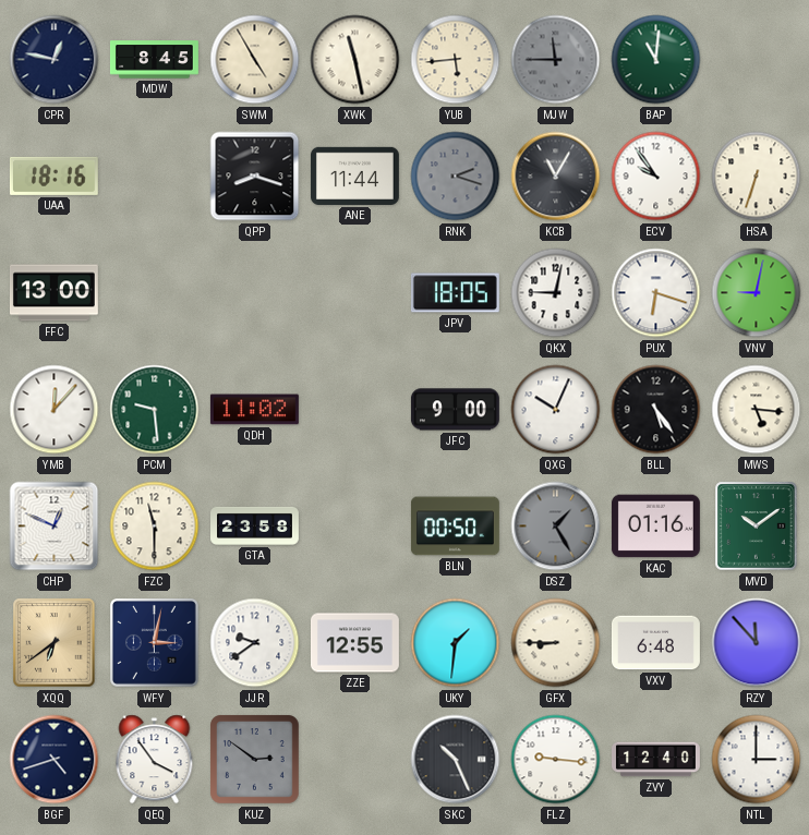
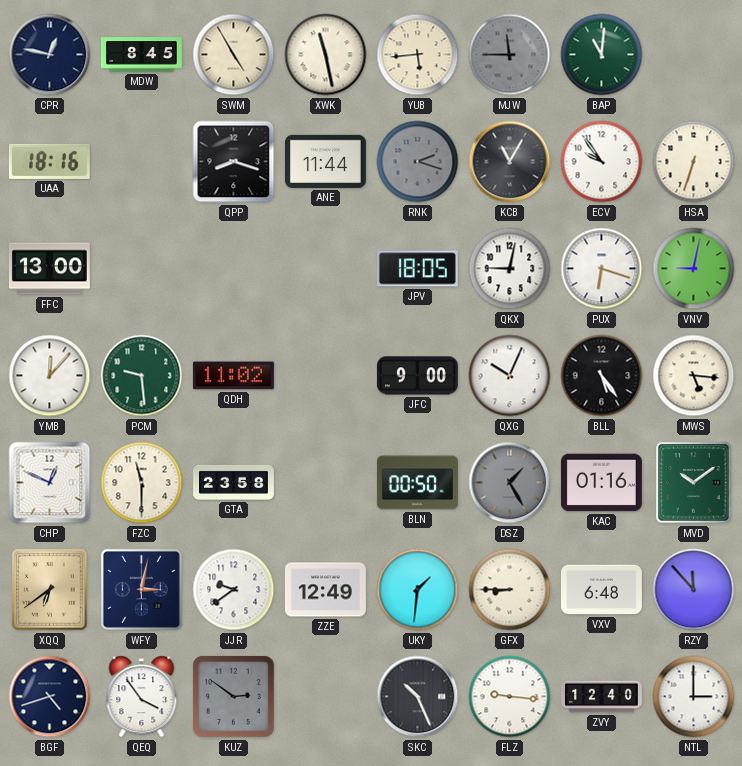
ZZE: 12:55 -> 12:49
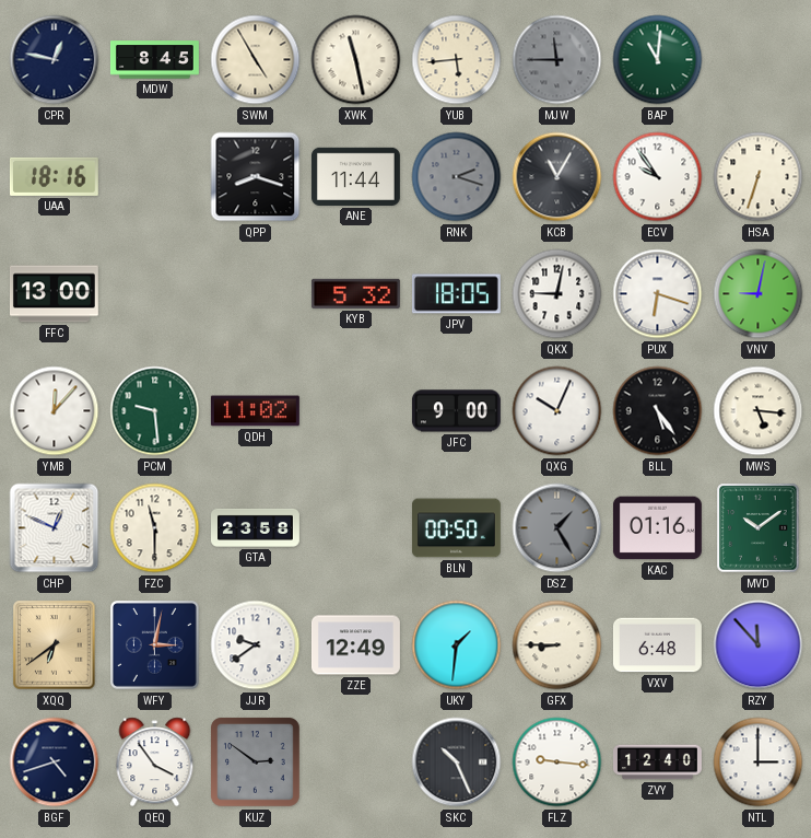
KYB: none -> 5:32
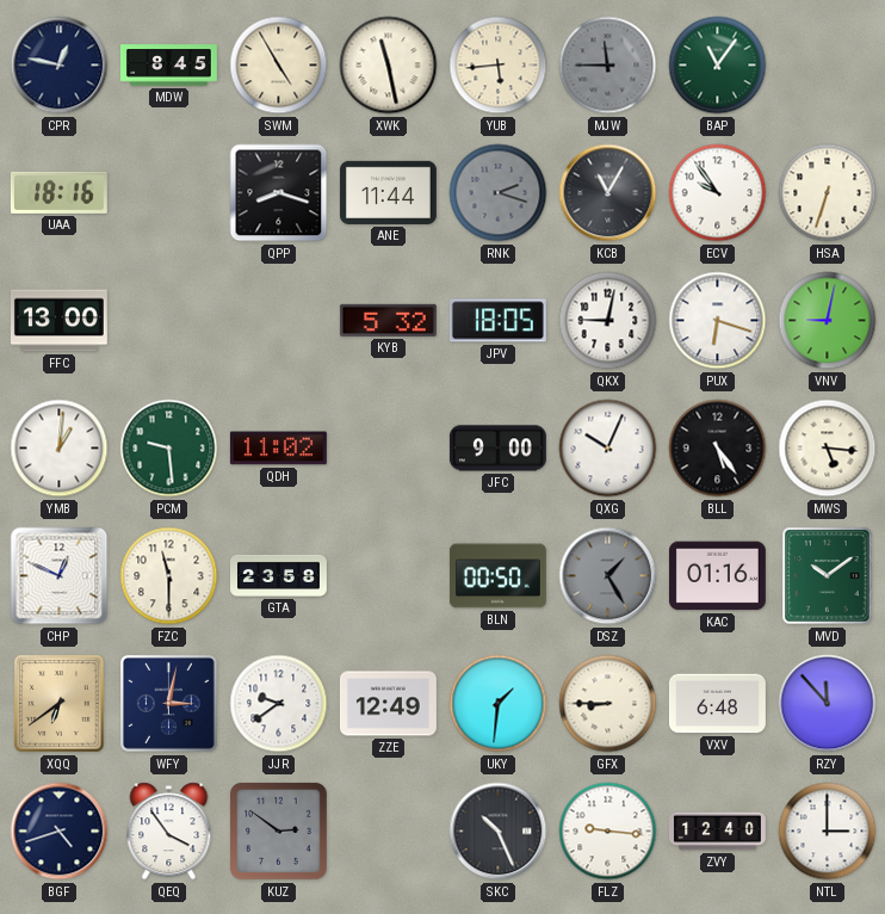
BAP: 11:01 -> 11:06
YMB: 12:07 -> 1:01
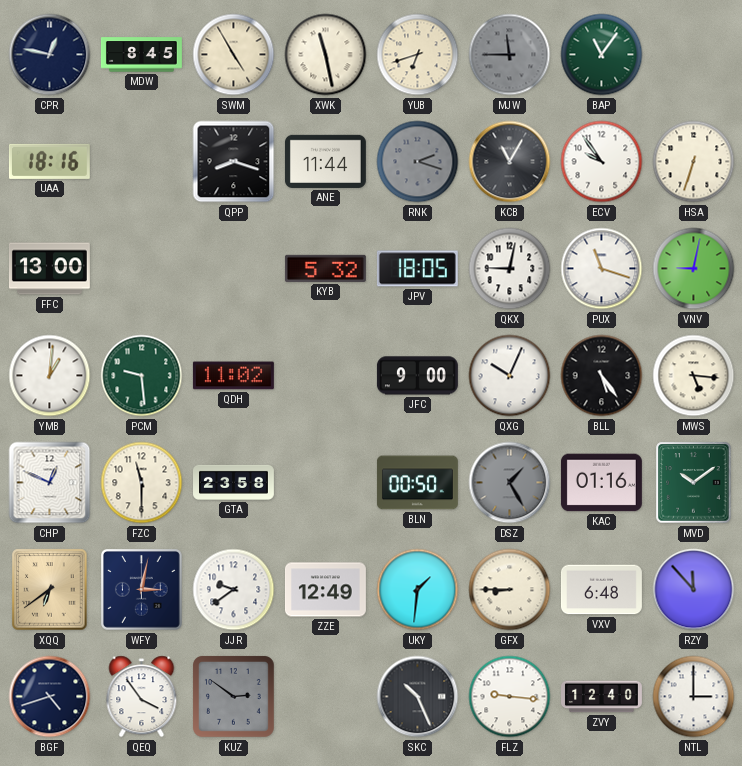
YUB: 5:44 -> 6:42
PUX: 6:18 -> 11:18
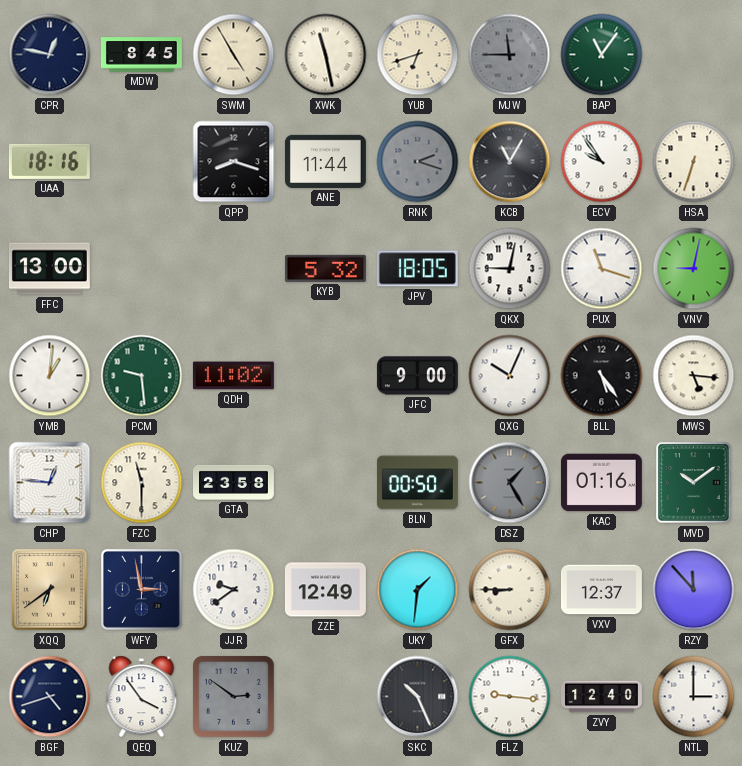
CHP: 12:49 -> 12:46
WFY: 3:02 -> 2:58
VXV: 6:48 -> 12:37
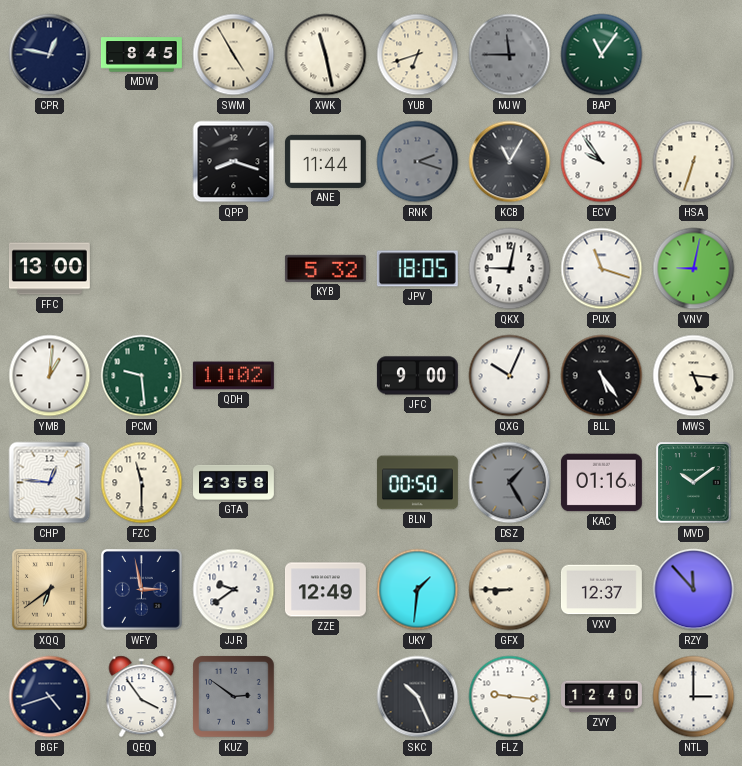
UAA: 18:16 -> none
